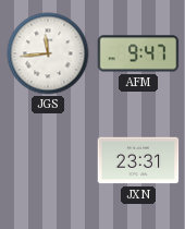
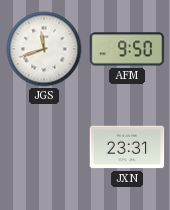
JGS: 11:44 -> 11:42
AFM: 9:47 -> 9:50
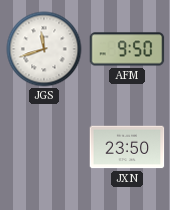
JXN: 23:31 -> 23:50
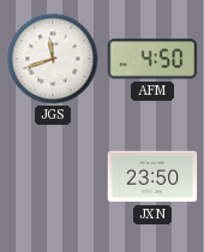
AFM: 9:50 -> 4:50
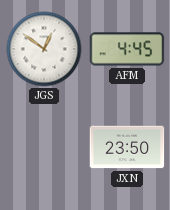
JGS: 11:42 -> 12:51
AFM: 4:50 -> 4:45
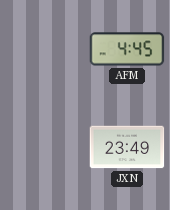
JGS: 12:51 -> none
JXN: 23:50 -> 23:49
